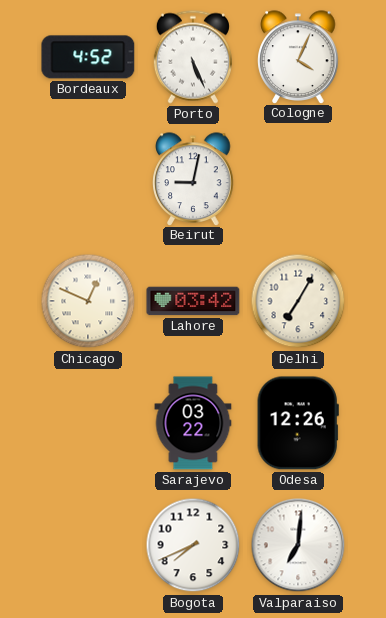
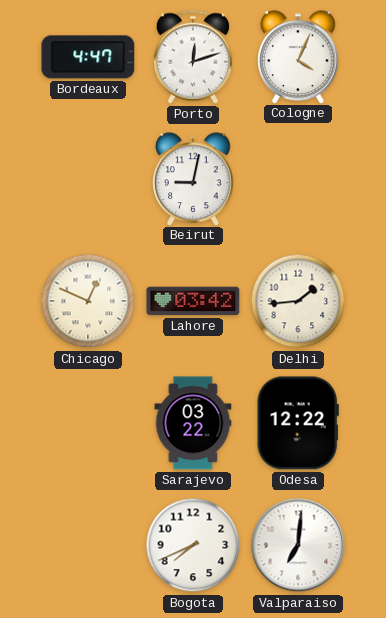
Bordeaux: 4:52 -> 4:47
Porto: 5:26 -> 12:12
Delhi: 7:05 -> 1:44
Odesa: 12:26 -> 12:22
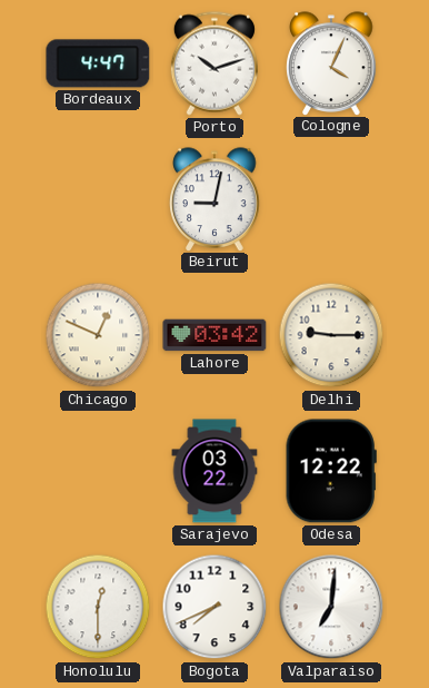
Porto: 12:12 -> 10:12
Delhi: 1:44 -> 9:15
Honolulu: none -> 12:30
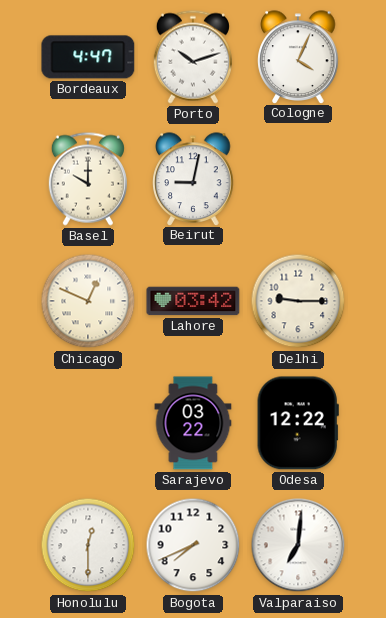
Basel: none -> 10:00
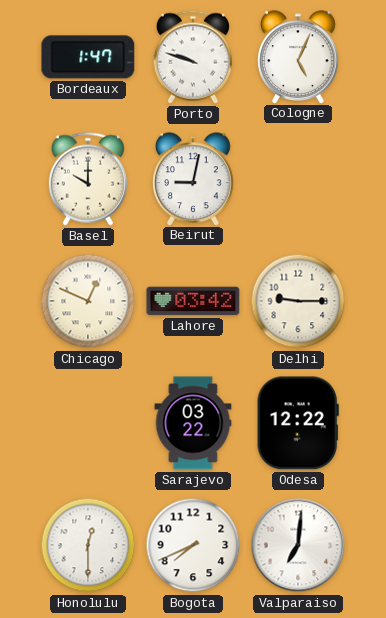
Bordeaux: 4:47 -> 1:47
Porto: 10:12 -> 9:48
Cologne: 4:04 -> 5:04
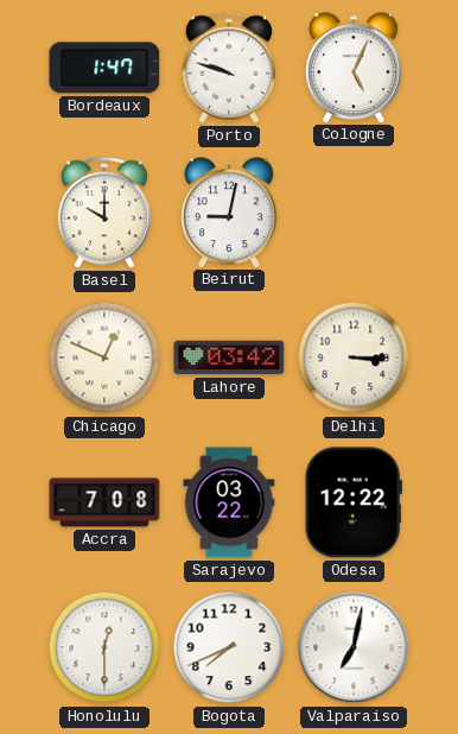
Delhi: 9:15 -> 3:15
Accra: none -> 7:08
Valparaiso: 7:01 -> 7:02
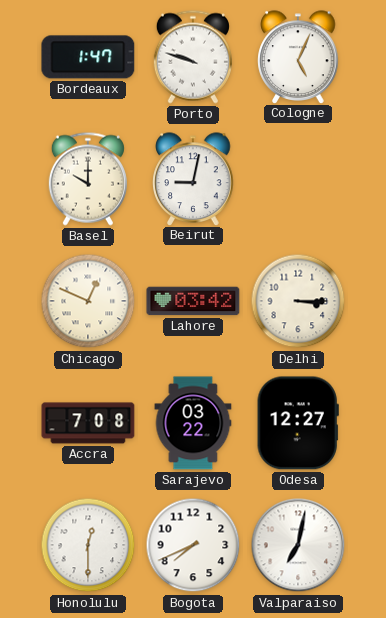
Odesa: 12:22 -> 12:27
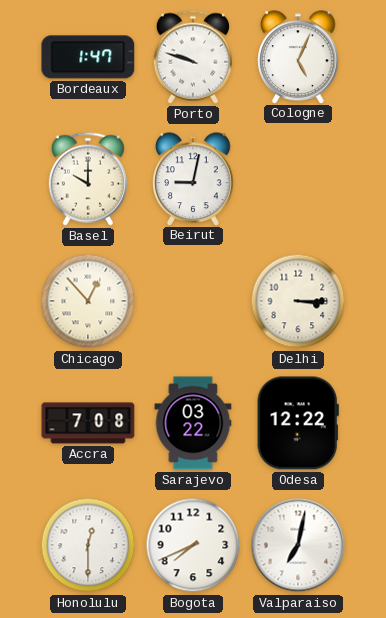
Chicago: 12:49 -> 12:53
Lahore: 03:42 -> none
Odesa: 12:27 -> 12:22
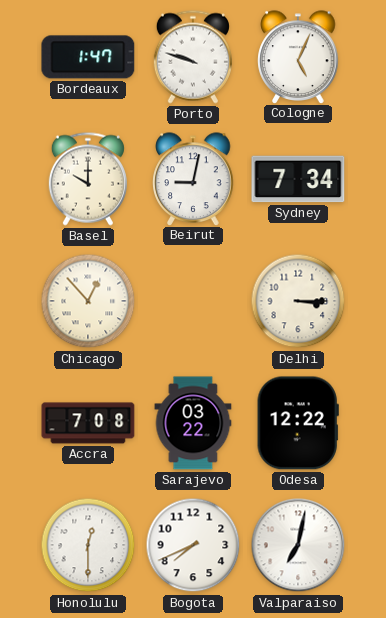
Sydney: none -> 7:34
